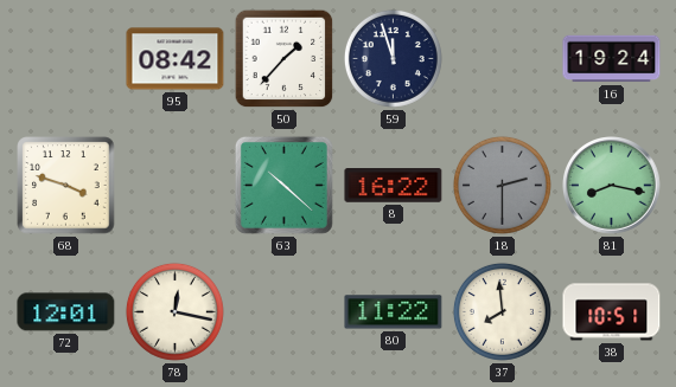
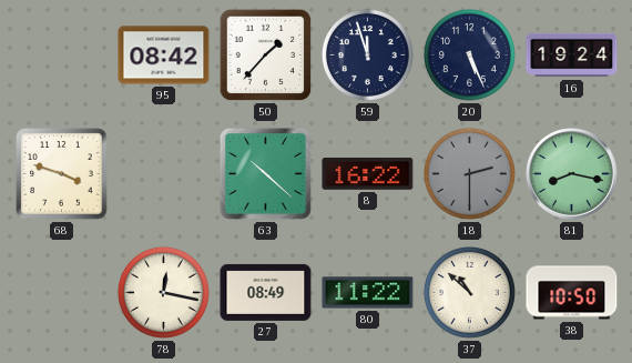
20: none -> 5:26
72: 12:01 -> none
27: none -> 08:49
37: 7:59 -> 10:52
38: 10:51 -> 10:50
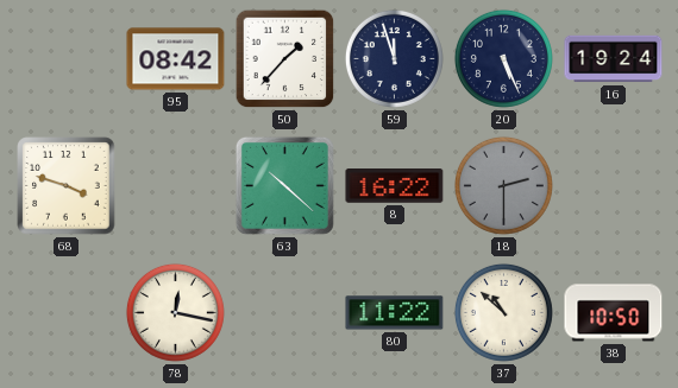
81: 8:17 -> none
27: 08:49 -> none
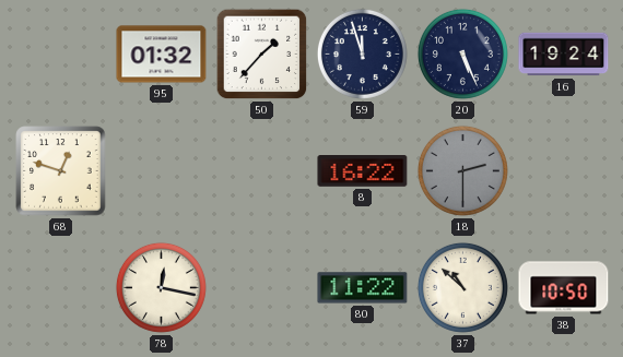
95: 08:42 -> 01:32
68: 3:48 -> 12:48
63: 10:22 -> none
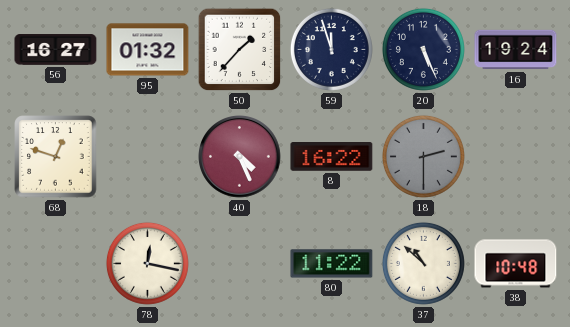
56: none -> 16:27
40: none -> 4:26
38: 10:50 -> 10:48
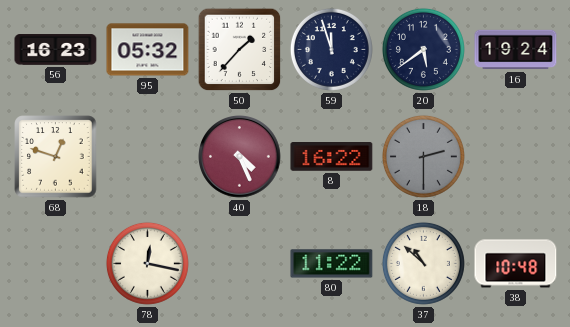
56: 16:27 -> 16:23
95: 01:32 -> 05:32
20: 5:26 -> 5:39
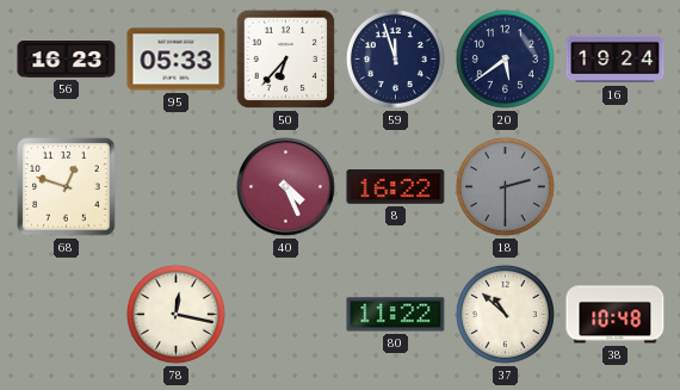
95: 05:32 -> 05:33
50: 1:37 -> 6:37
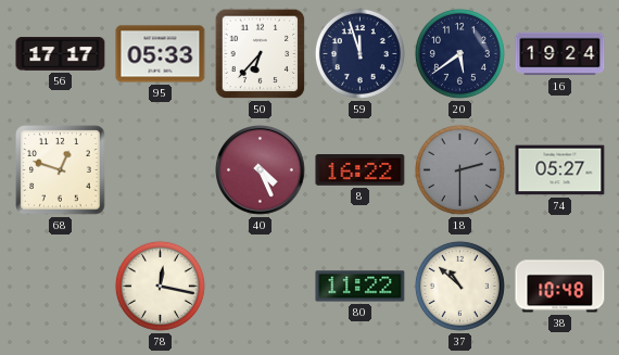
56: 16:23 -> 17:17
74: none -> 05:27
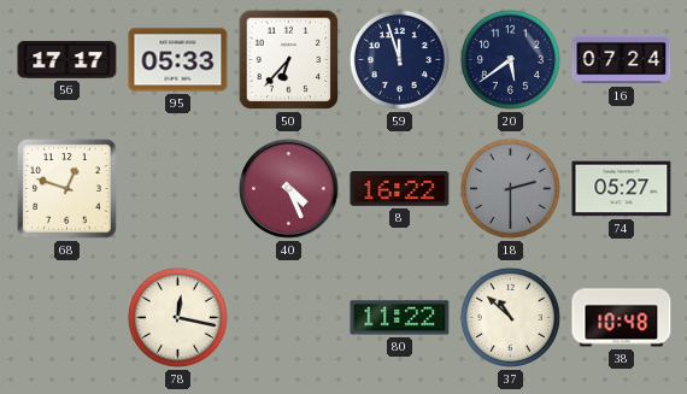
16: 19:24 -> 07:24
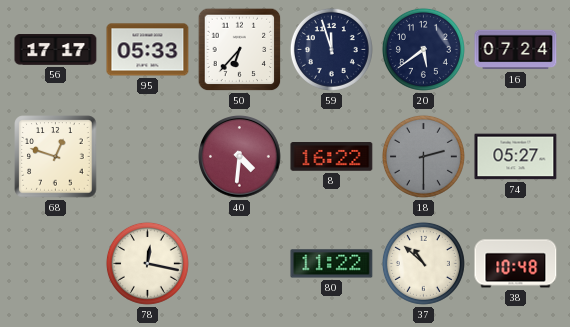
40: 4:26 -> 4:31
